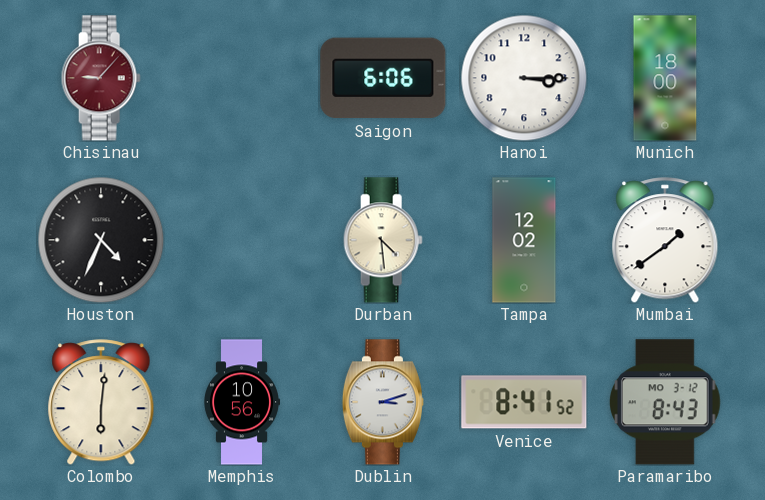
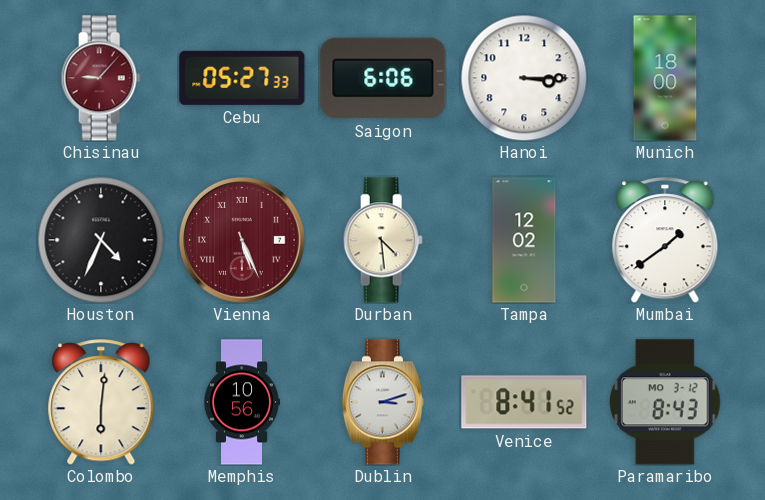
Cebu: none -> 05:27
Vienna: none -> 5:26
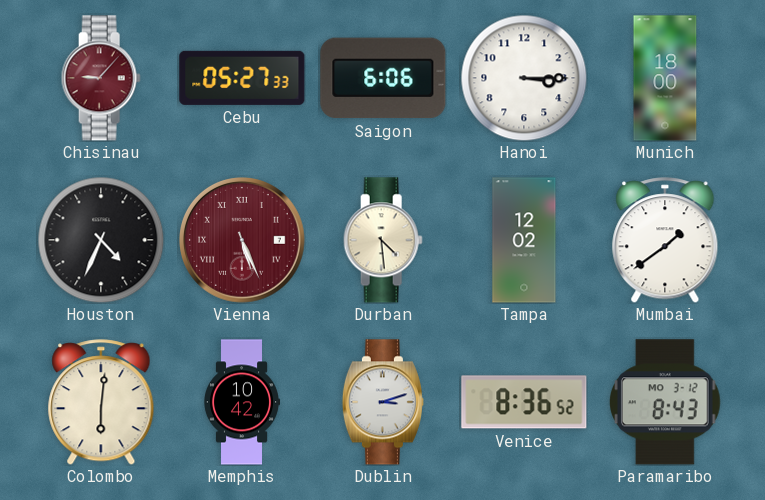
Memphis: 10:56 -> 10:42
Venice: 8:41 -> 8:36
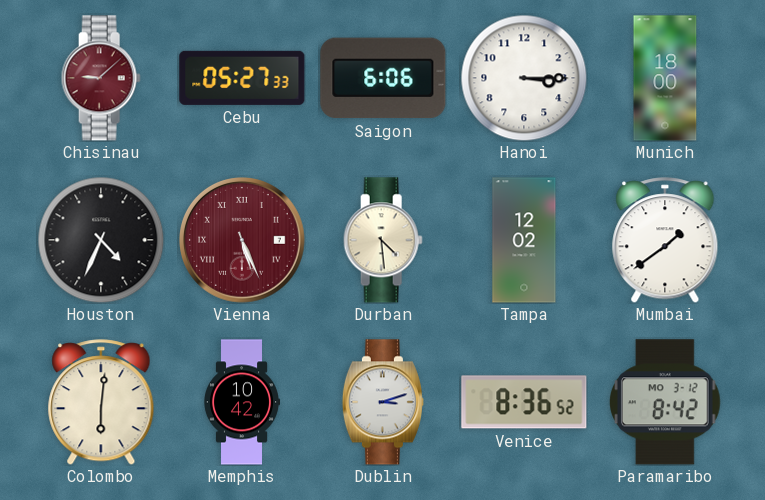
Chisinau: 9:07 -> 9:08
Paramaribo: 8:43 -> 8:42
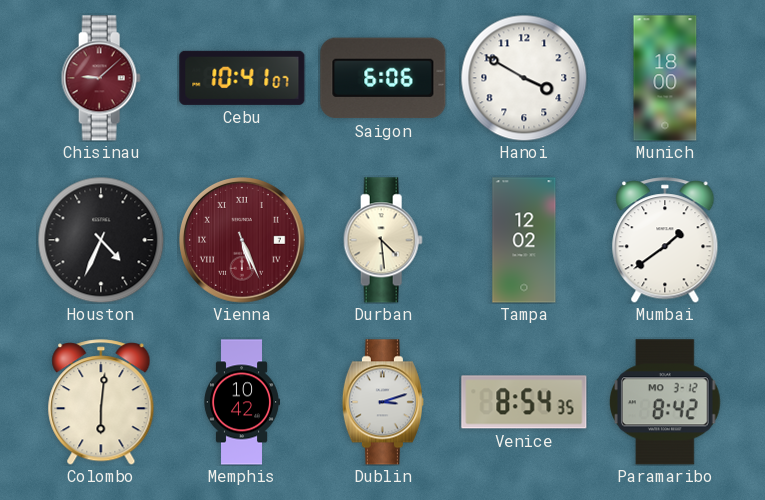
Cebu: 05:27 -> 10:41
Hanoi: 3:15 -> 3:50
Venice: 8:36 -> 8:54
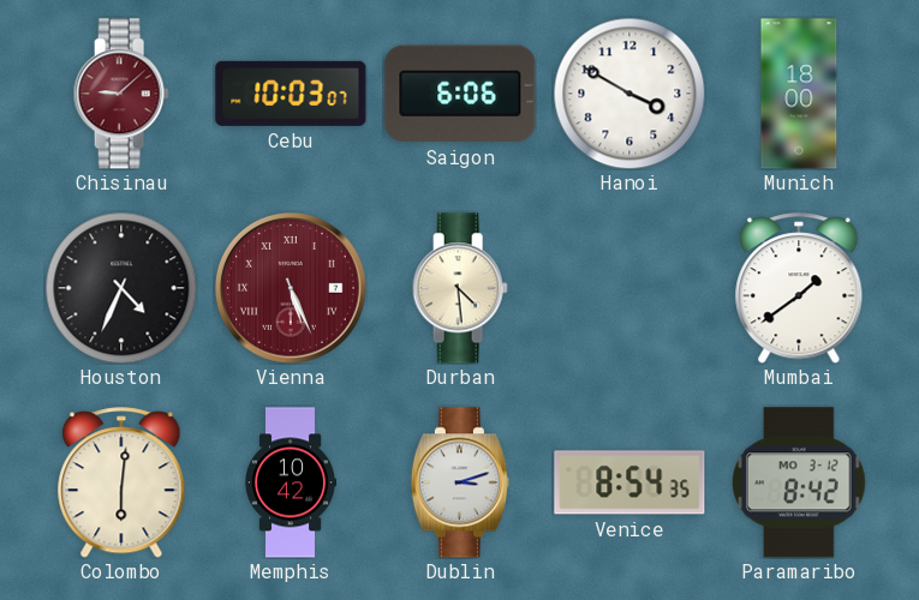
Cebu: 10:41 -> 10:03
Tampa: 12:02 -> none
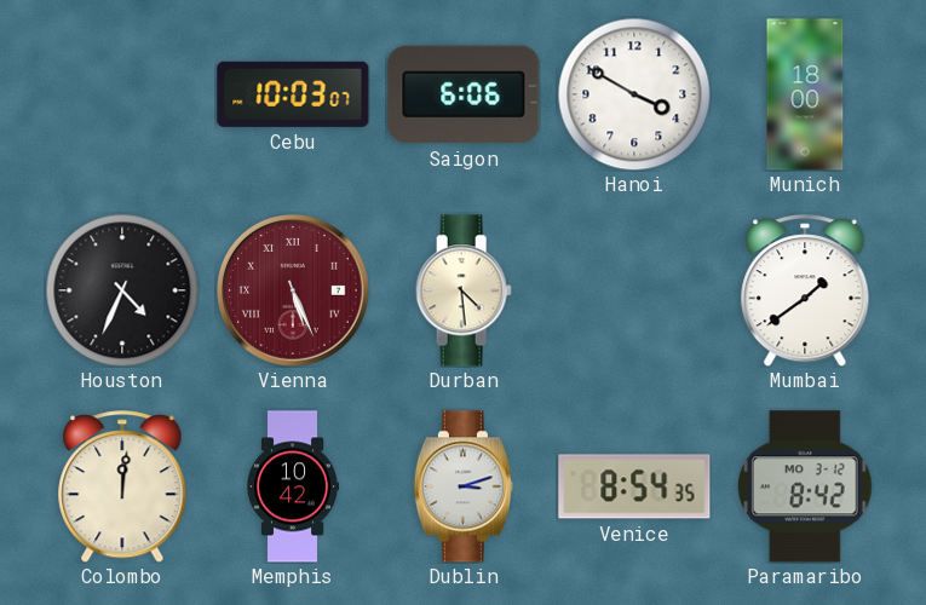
Chisinau: 9:08 -> none
Colombo: 6:01 -> 12:01
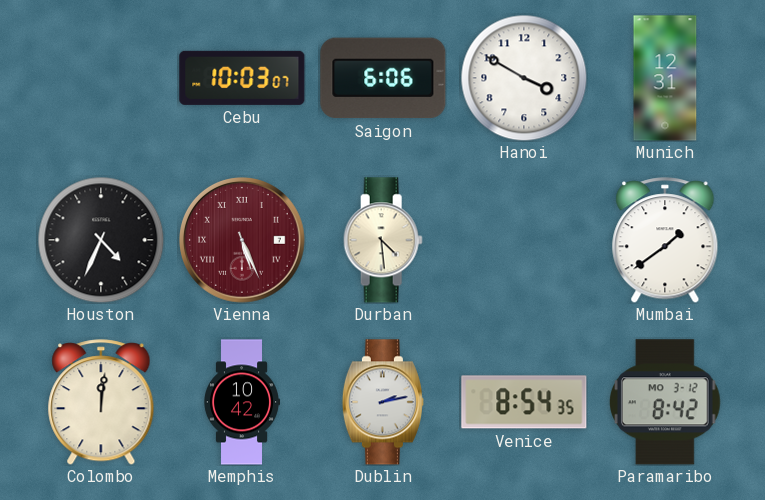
Munich: 18:00 -> 12:31
Dublin: 3:12 -> 2:13
